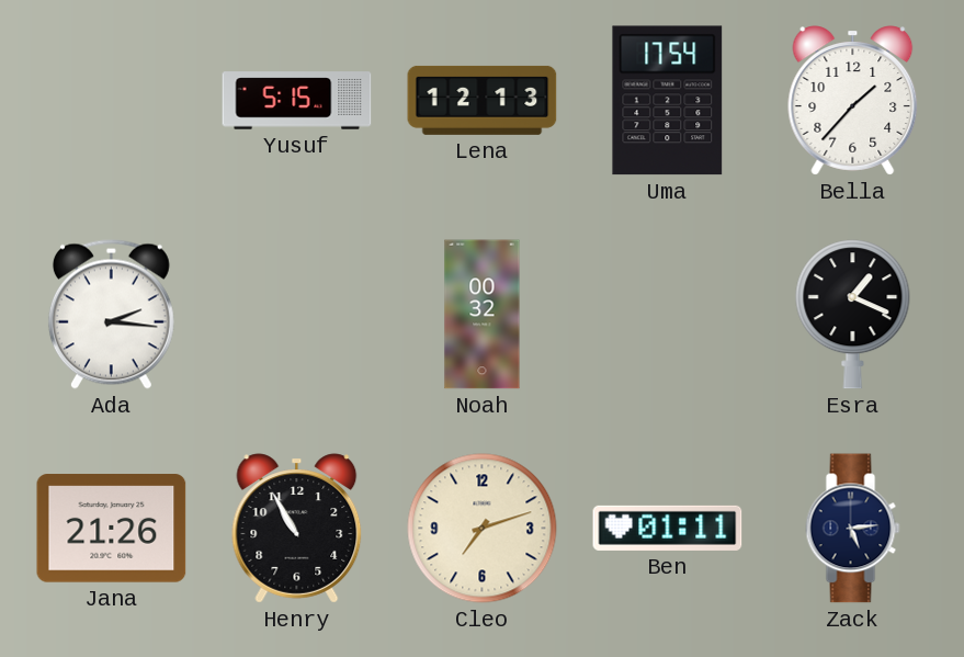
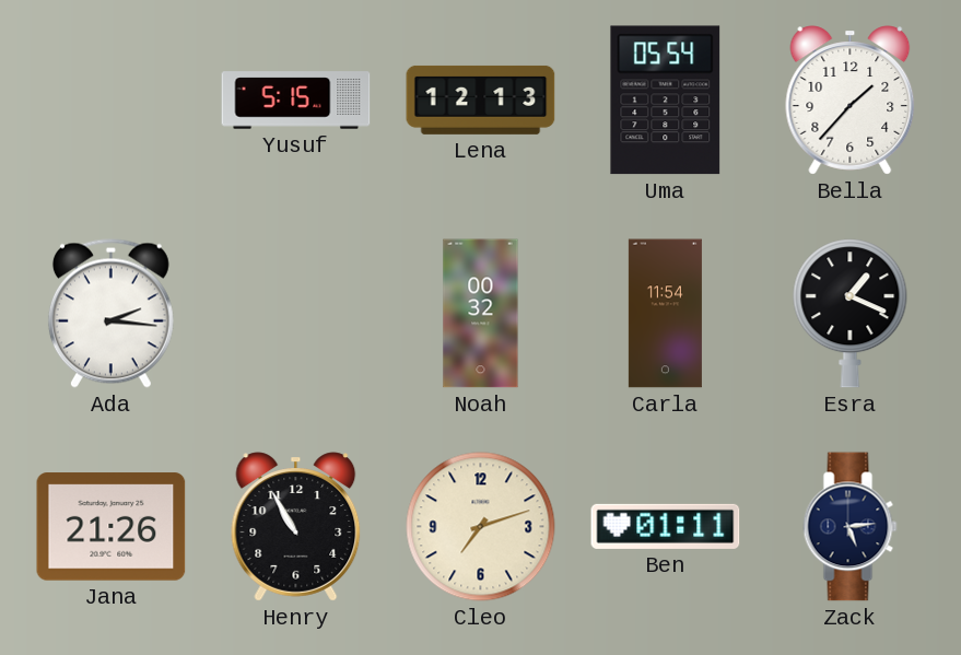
Uma: 17:54 -> 05:54
Carla: none -> 11:54
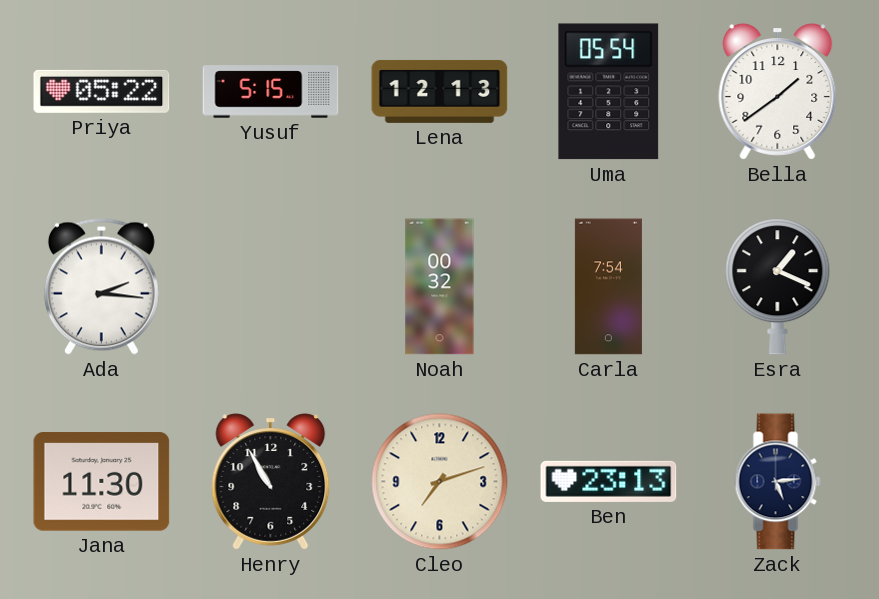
Priya: none -> 05:22
Bella: 1:37 -> 1:39
Carla: 11:54 -> 7:54
Jana: 21:26 -> 11:30
Ben: 01:11 -> 23:13
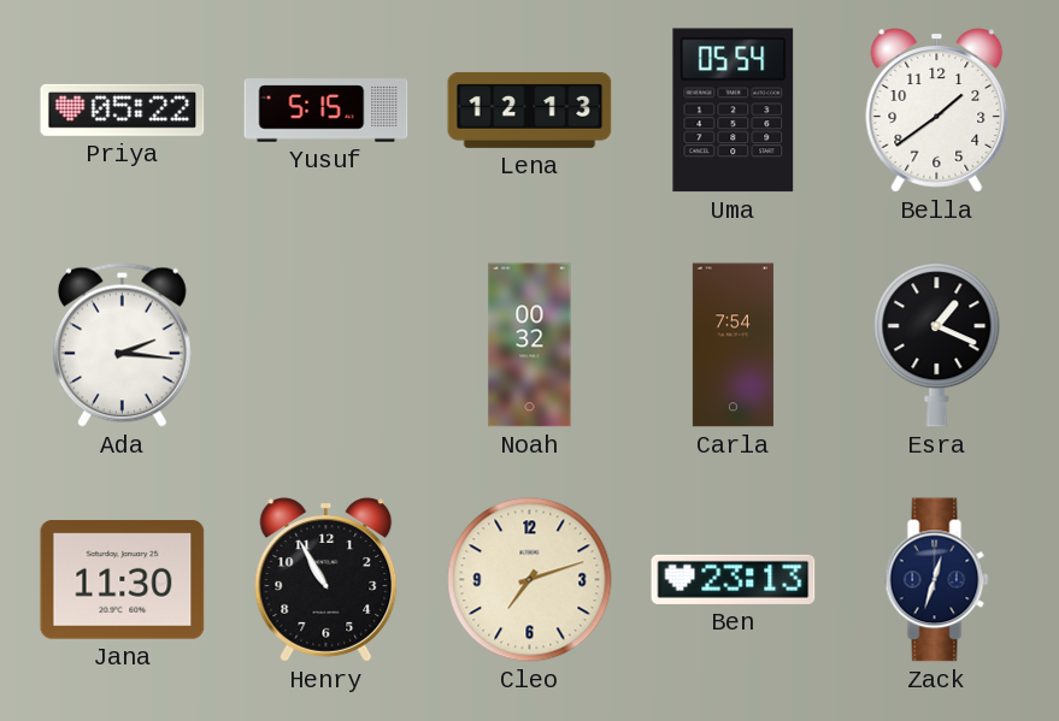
Zack: 5:14 -> 12:33
